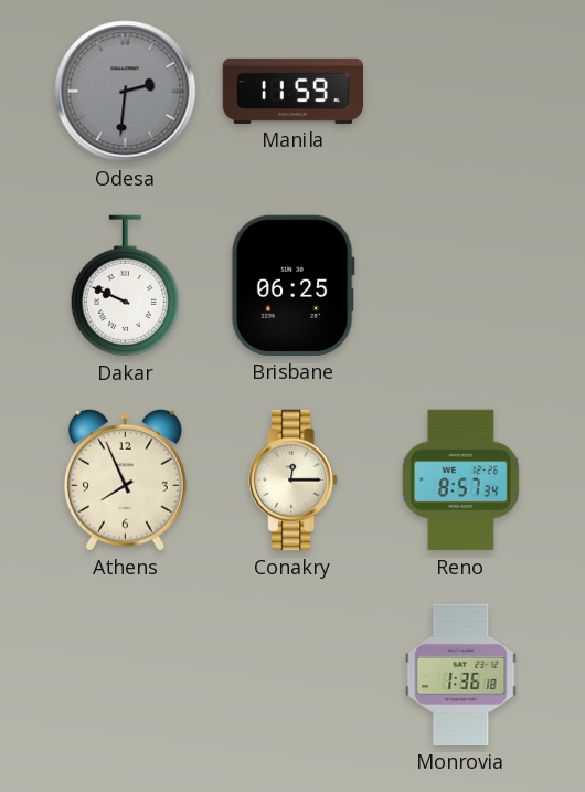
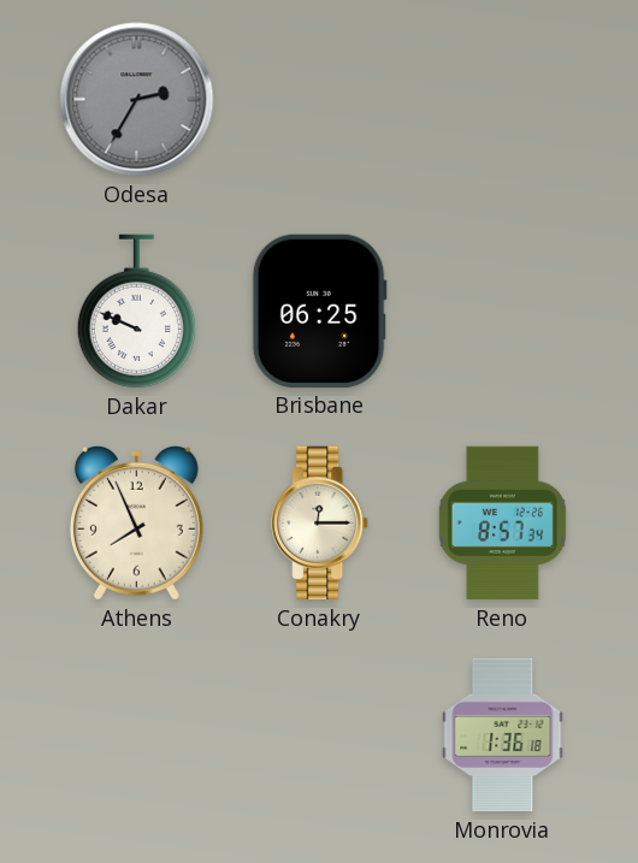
Odesa: 2:31 -> 2:35
Manila: 11:59 -> none
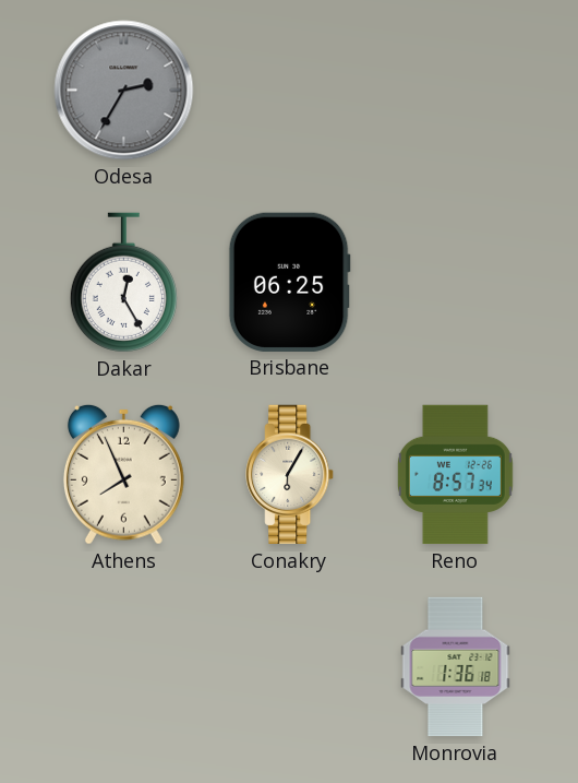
Dakar: 9:49 -> 12:25
Conakry: 12:15 -> 6:05
